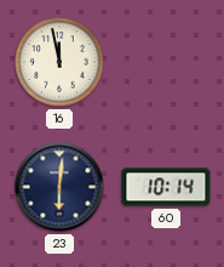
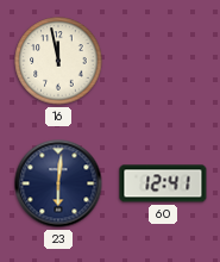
60: 10:14 -> 12:41
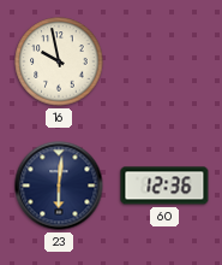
16: 11:58 -> 9:58
60: 12:41 -> 12:36
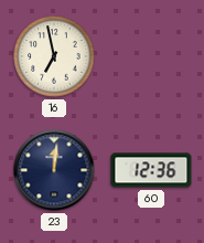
16: 9:58 -> 6:58
23: 6:01 -> 12:01
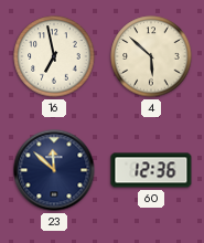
4: none -> 5:52
23: 12:01 -> 11:52
